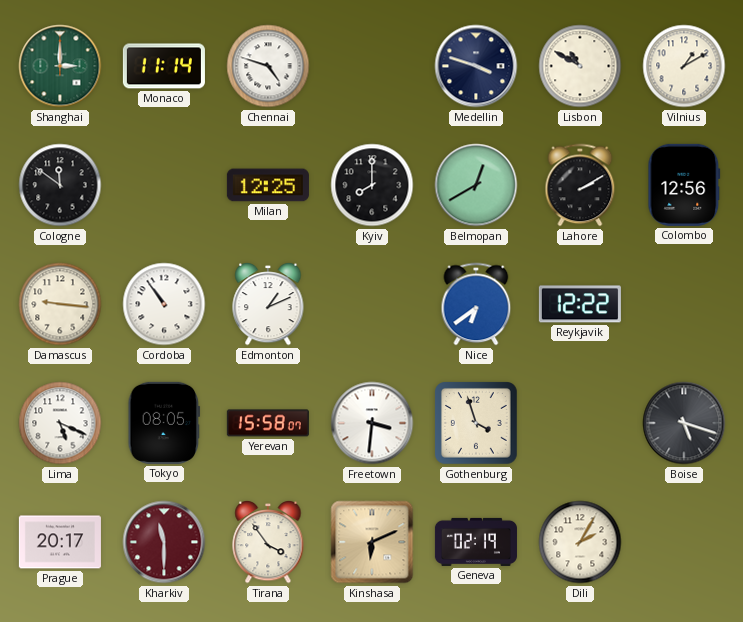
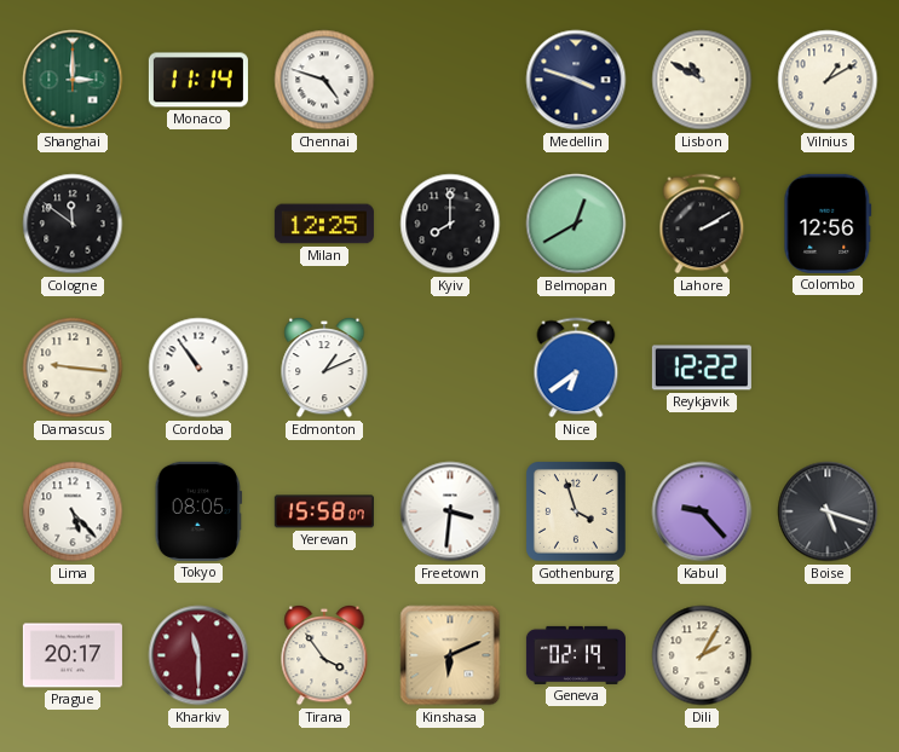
Lima: 5:19 -> 5:23
Kabul: none -> 9:23
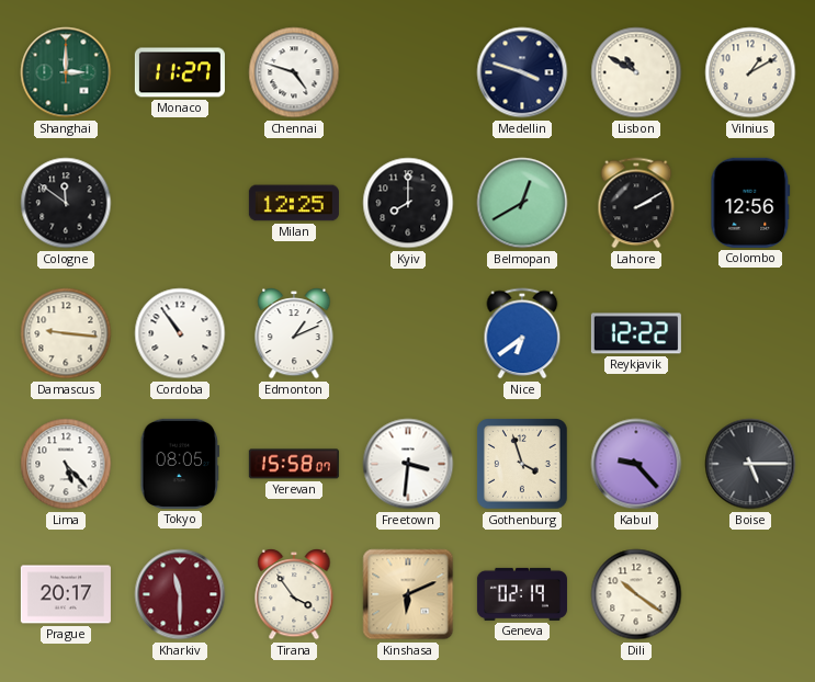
Monaco: 11:14 -> 11:27
Boise: 5:18 -> 5:15
Dili: 2:05 -> 10:21
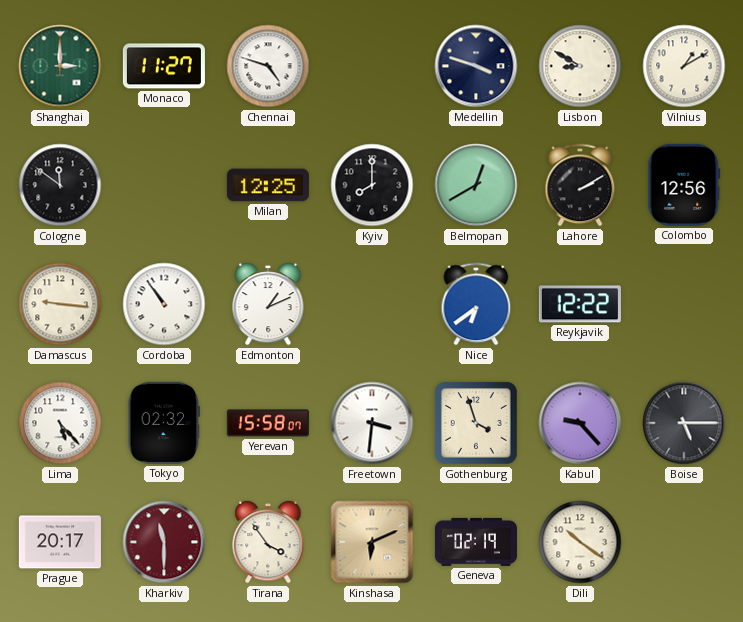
Lisbon: 10:50 -> 8:50
Tokyo: 08:05 -> 02:32
